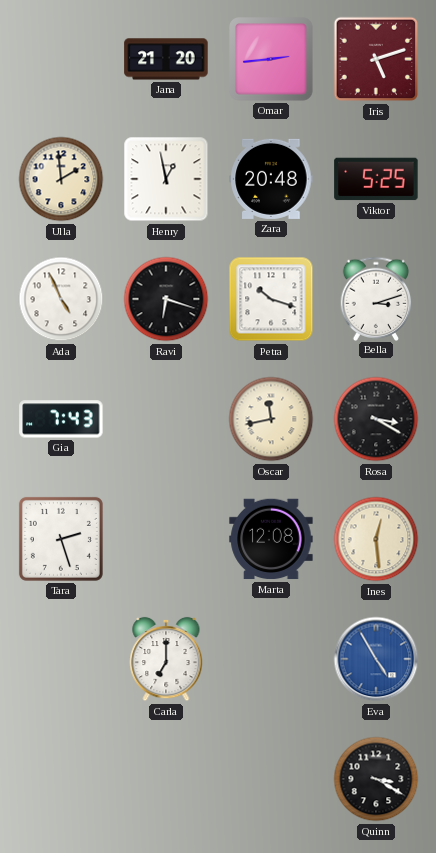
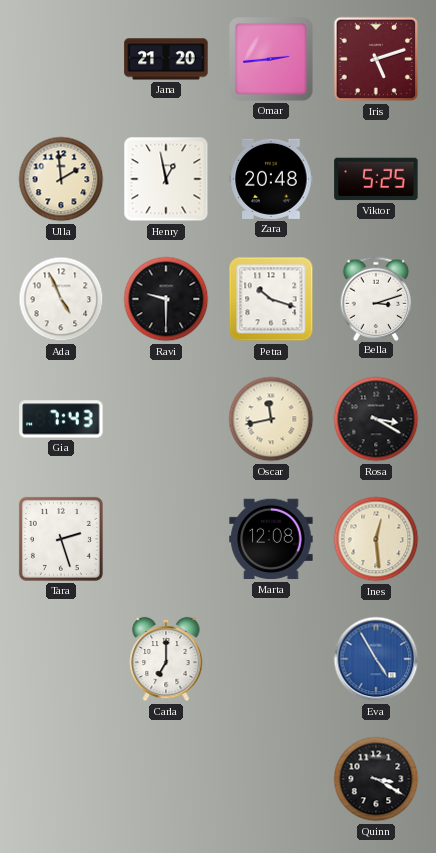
Ravi: 6:18 -> 9:30
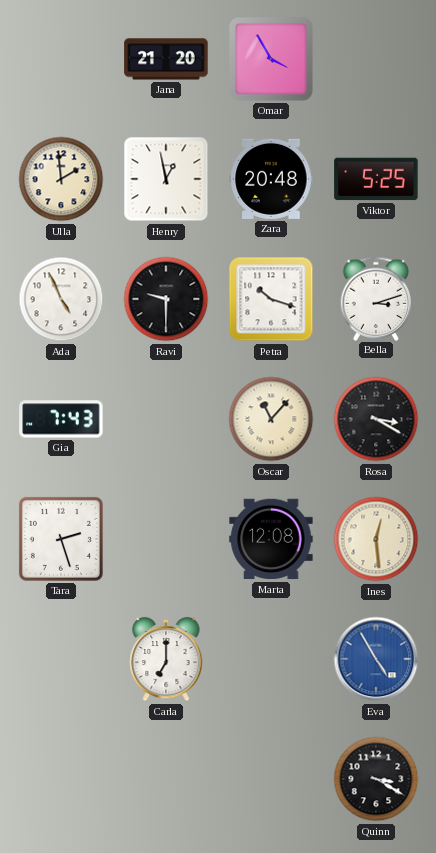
Omar: 2:44 -> 3:55
Iris: 5:12 -> none
Oscar: 11:43 -> 11:07
